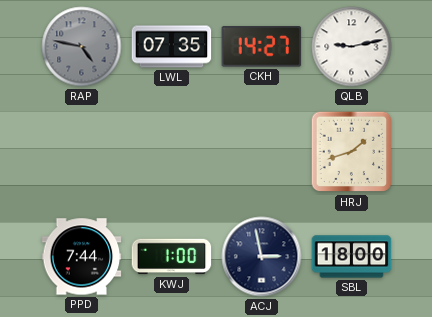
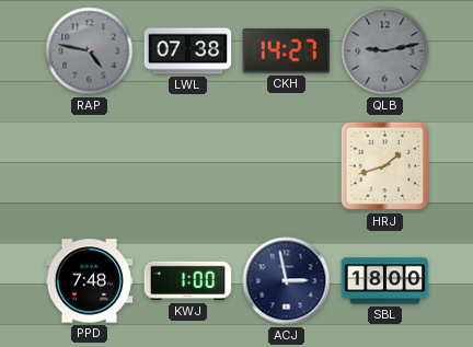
LWL: 07:35 -> 07:38
QLB dial: white -> grey
PPD: 7:44 -> 7:48
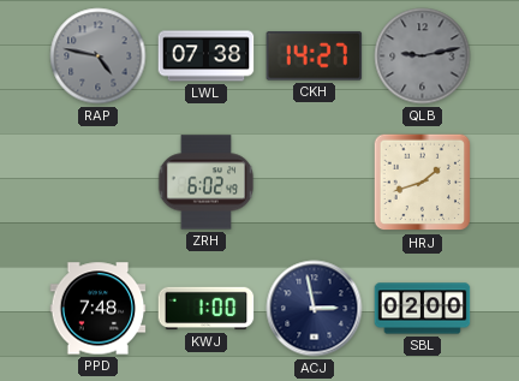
ZRH: none -> 6:02
SBL: 18:00 -> 02:00
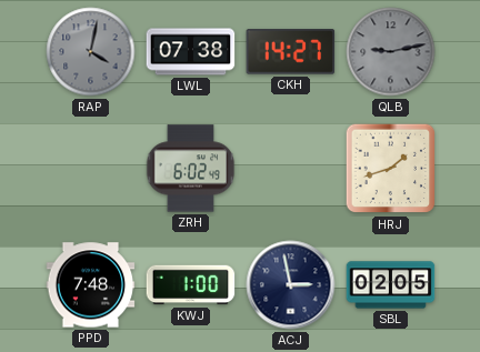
RAP: 4:47 -> 4:02
SBL: 02:00 -> 02:05
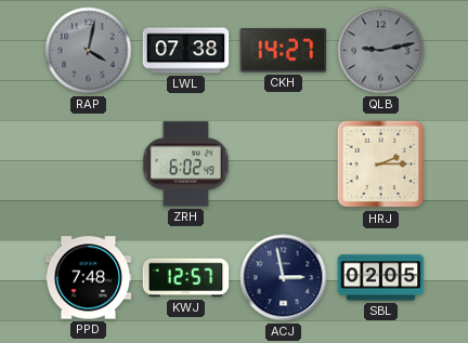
HRJ: 1:42 -> 2:15
KWJ: 1:00 -> 12:57
